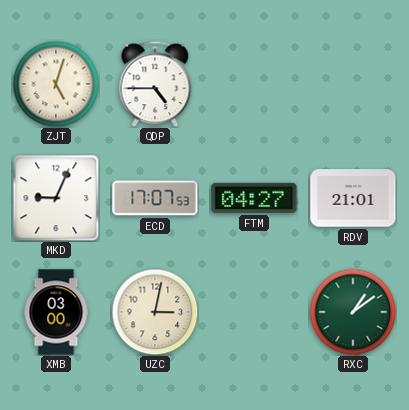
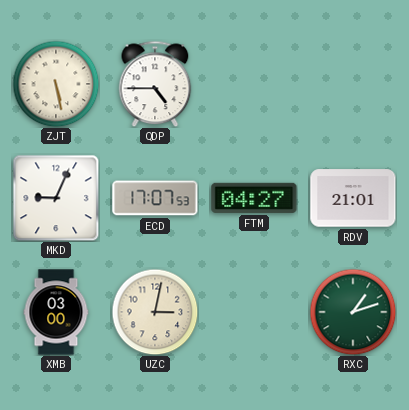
ZJT: 5:03 -> 5:28
RXC: 1:09 -> 1:12
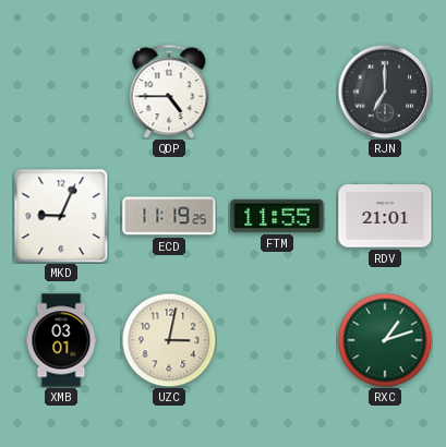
ZJT: 5:28 -> none
RJN: none -> 7:00
ECD: 17:07 -> 11:19
FTM: 04:27 -> 11:55
XMB: 03:00 -> 03:01
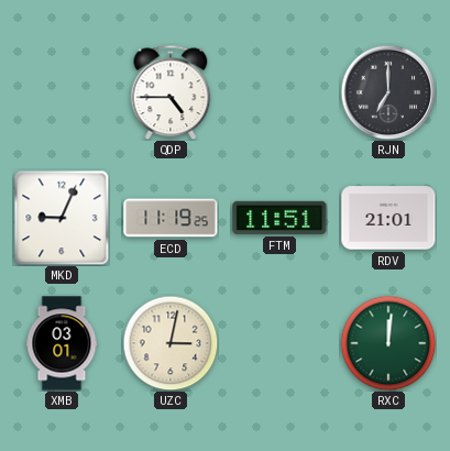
FTM: 11:55 -> 11:51
RXC: 1:12 -> 12:01
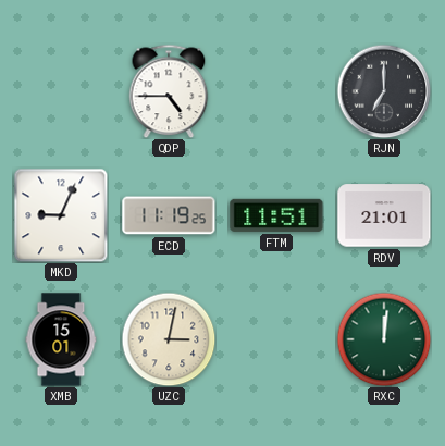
XMB: 03:01 -> 15:01
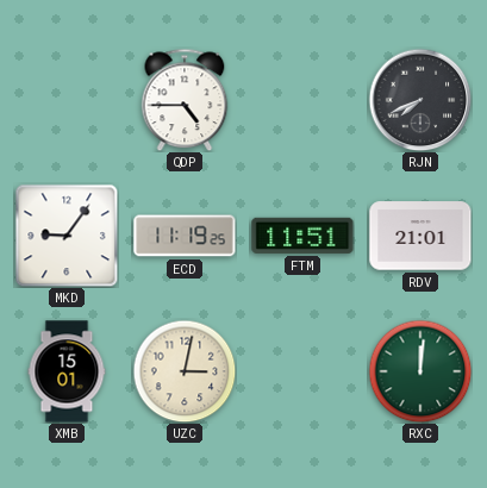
RJN: 7:00 -> 7:41
MKD: 9:04 -> 9:06
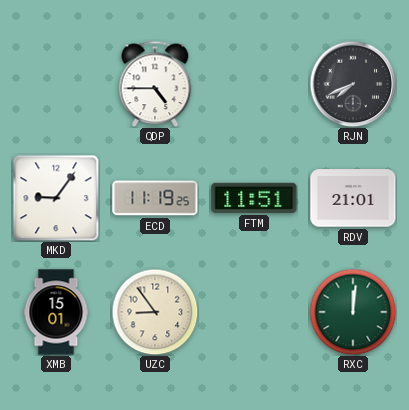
UZC: 3:02 -> 8:54
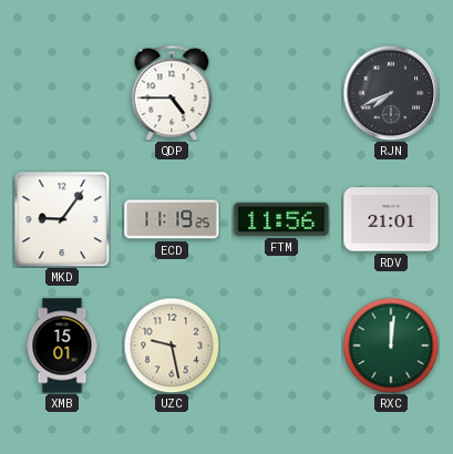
FTM: 11:51 -> 11:56
UZC: 8:54 -> 9:28
